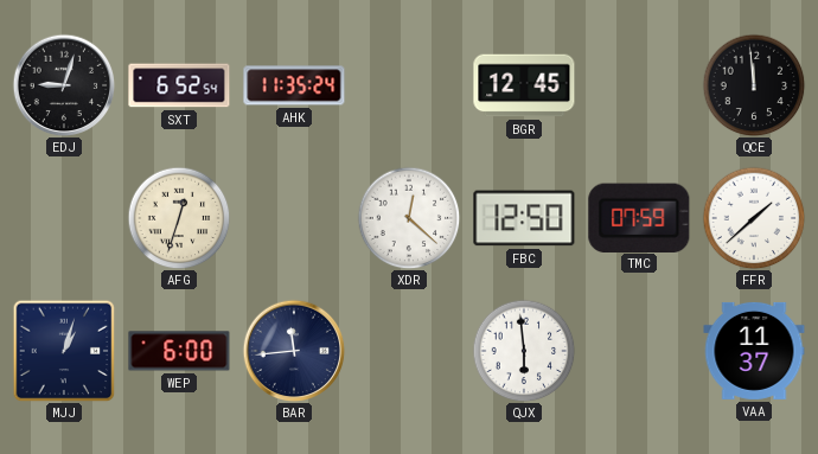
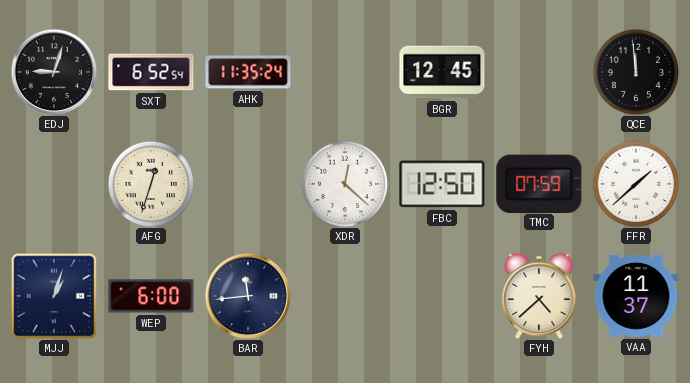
QJX: 5:59 -> none
FYH: none -> 4:38
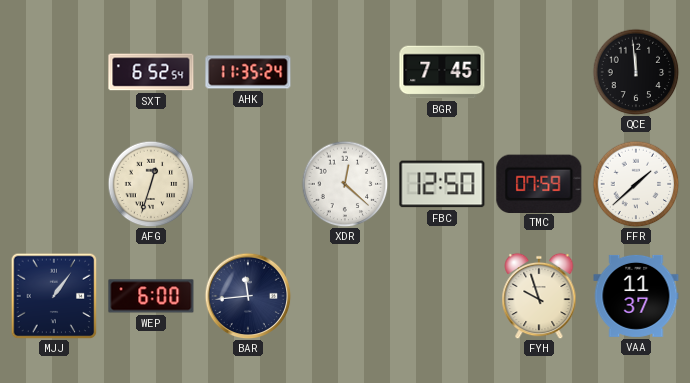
EDJ: 9:03 -> none
BGR: 12:45 -> 7:45
MJJ: 1:03 -> 1:06
FYH: 4:38 -> 9:57
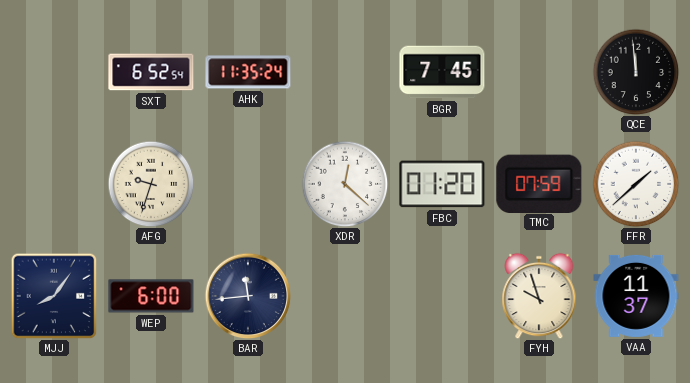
AFG: 12:33 -> 9:33
FBC: 12:50 -> 01:20
MJJ: 1:06 -> 8:06
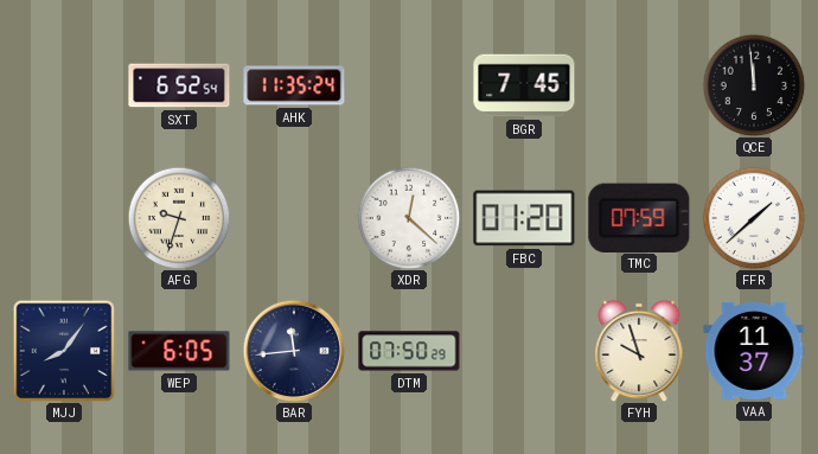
WEP: 6:00 -> 6:05
DTM: none -> 07:50
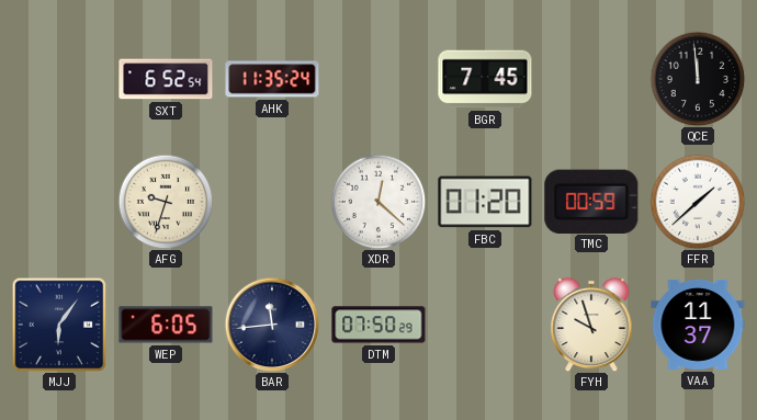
TMC: 07:59 -> 00:59
MJJ: 8:06 -> 6:06
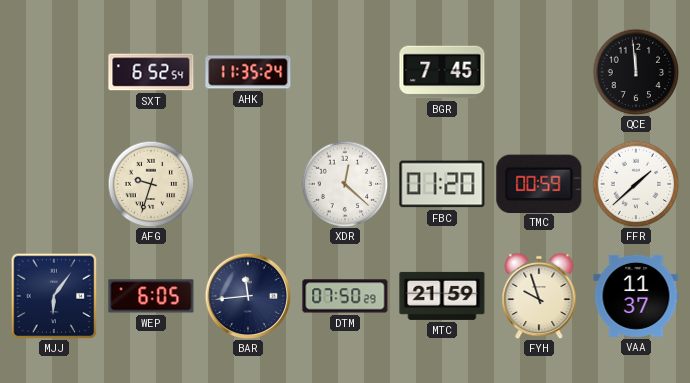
MTC: none -> 21:59
